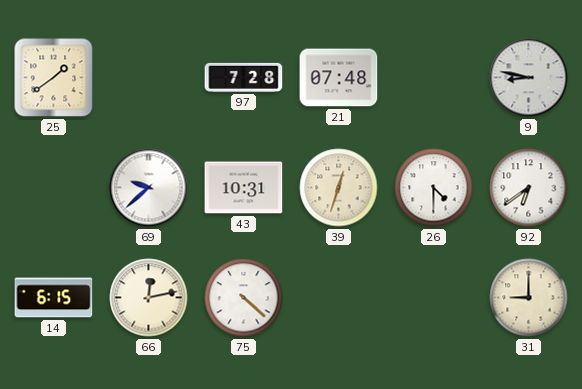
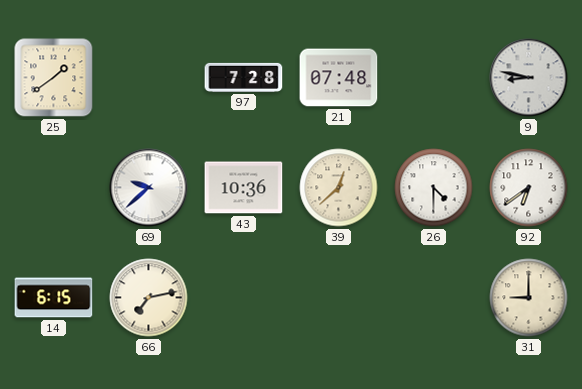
43: 10:31 -> 10:36
39: 12:33 -> 12:38
66: 12:13 -> 7:13
75: 4:22 -> none
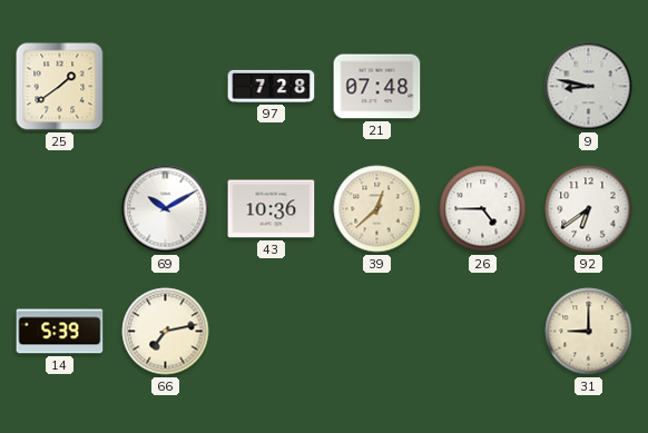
69: 9:38 -> 10:10
26: 4:30 -> 4:45
14: 6:15 -> 5:39
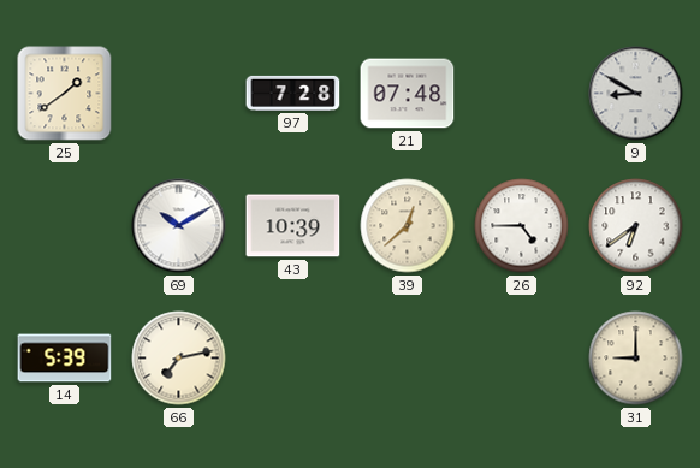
9: 8:47 -> 8:50
43: 10:36 -> 10:39
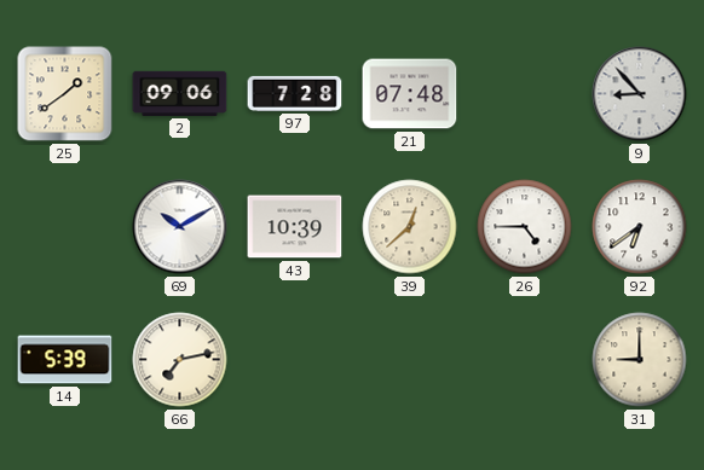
2: none -> 09:06
9: 8:50 -> 8:53
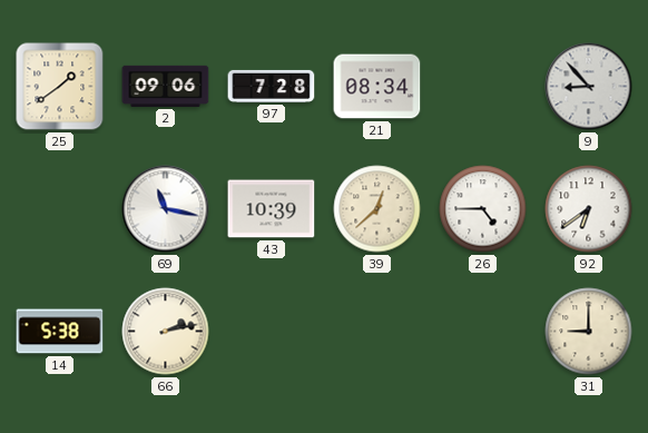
21: 07:48 -> 08:34
69: 10:10 -> 11:17
14: 5:39 -> 5:38
66: 7:13 -> 2:13
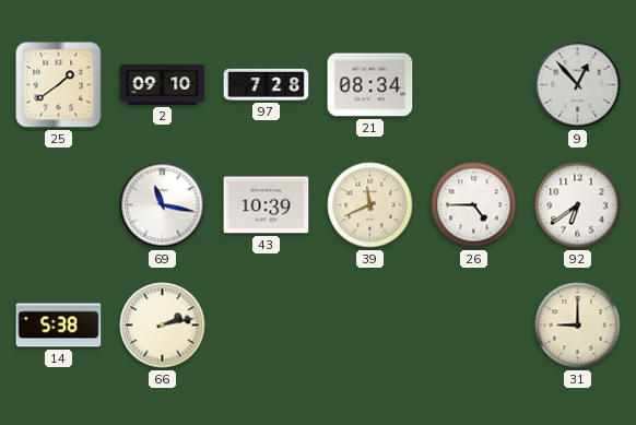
2: 09:06 -> 09:10
9: 8:53 -> 12:53
39: 12:38 -> 11:41
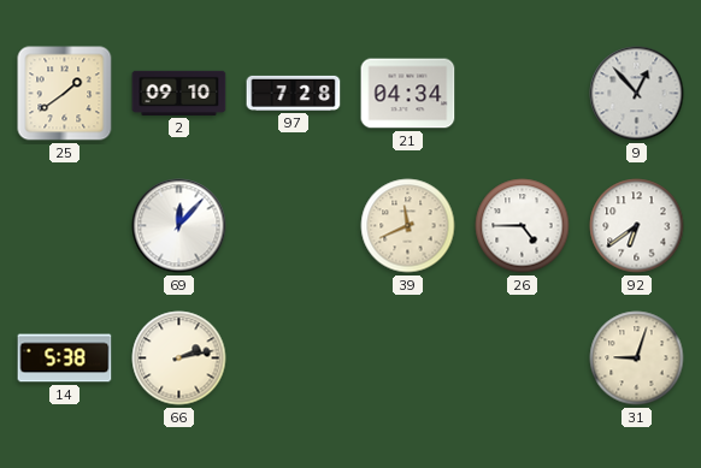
21: 08:34 -> 04:34
69: 11:17 -> 12:07
43: 10:39 -> none
31: 9:00 -> 9:03
